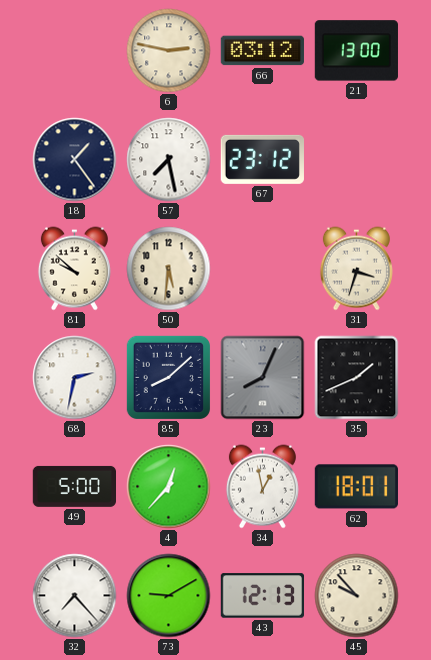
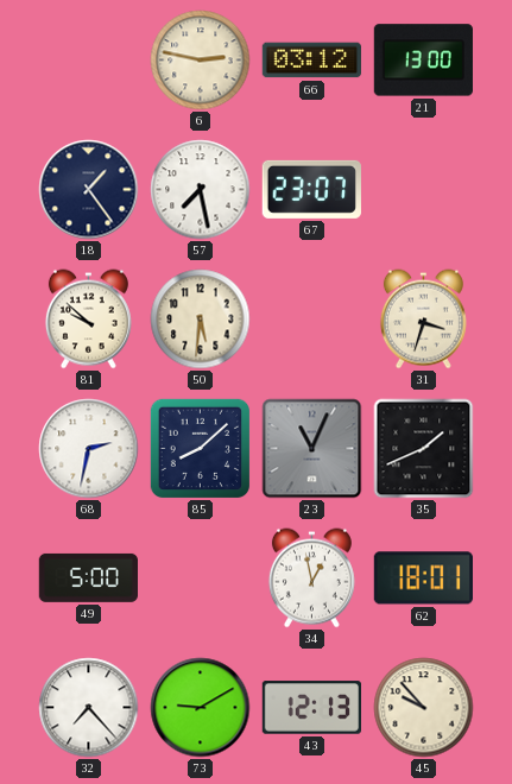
67: 23:12 -> 23:07
23: 8:04 -> 11:04
4: 12:37 -> none
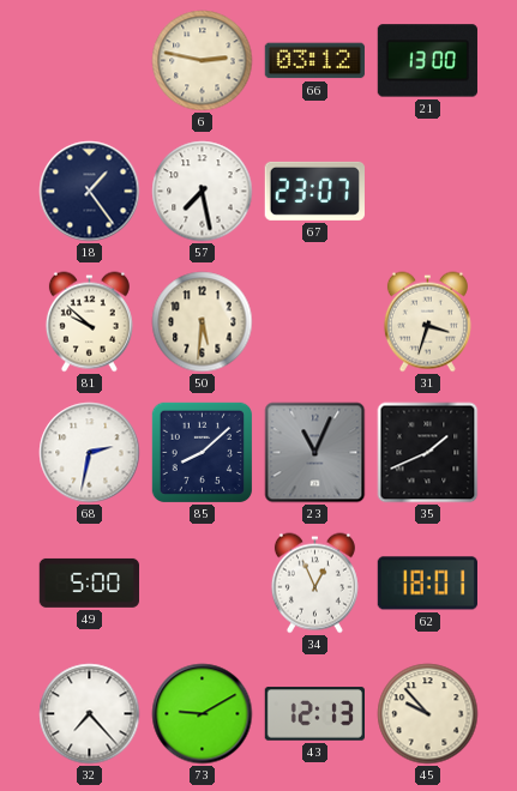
34: 12:58 -> 12:56
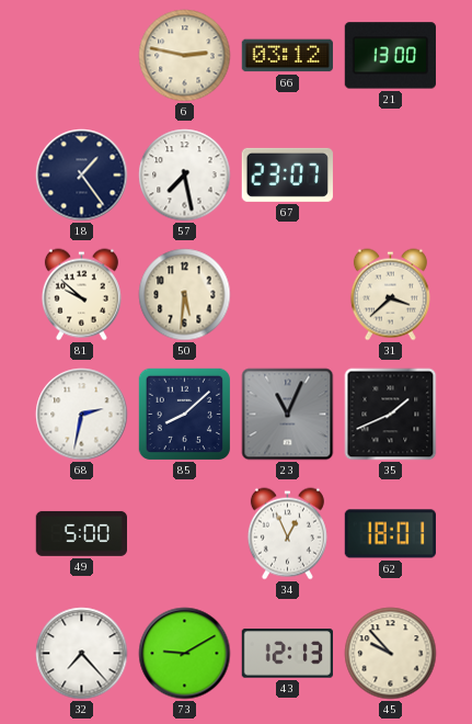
31: 3:33 -> 3:38
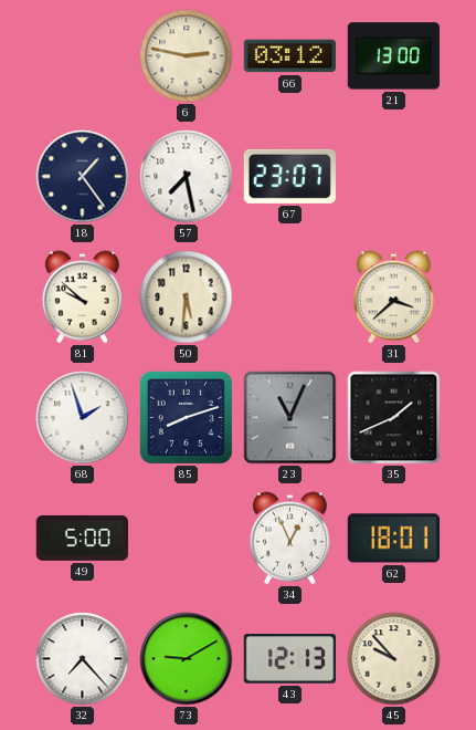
68: 2:32 -> 1:57
85: 8:08 -> 8:12
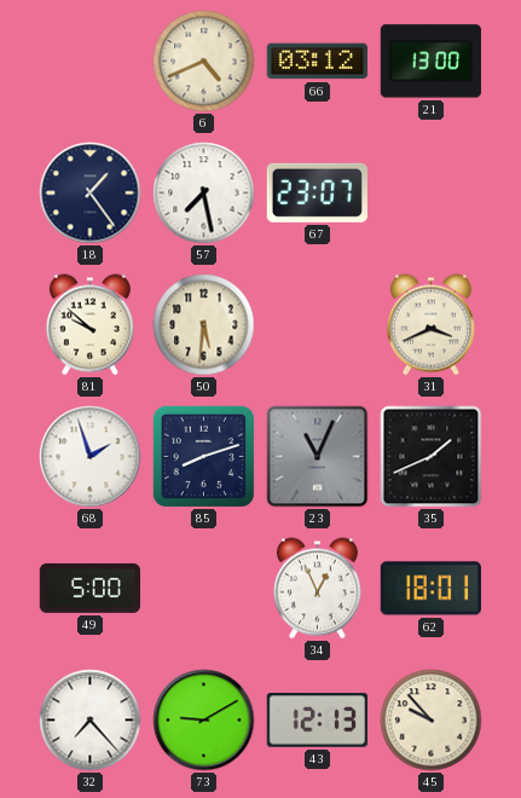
6: 2:47 -> 4:41
31: 3:38 -> 3:41
